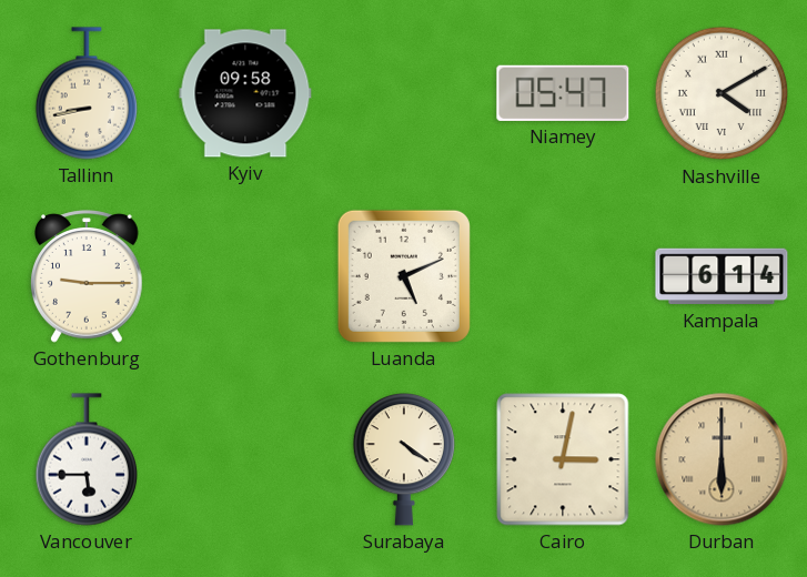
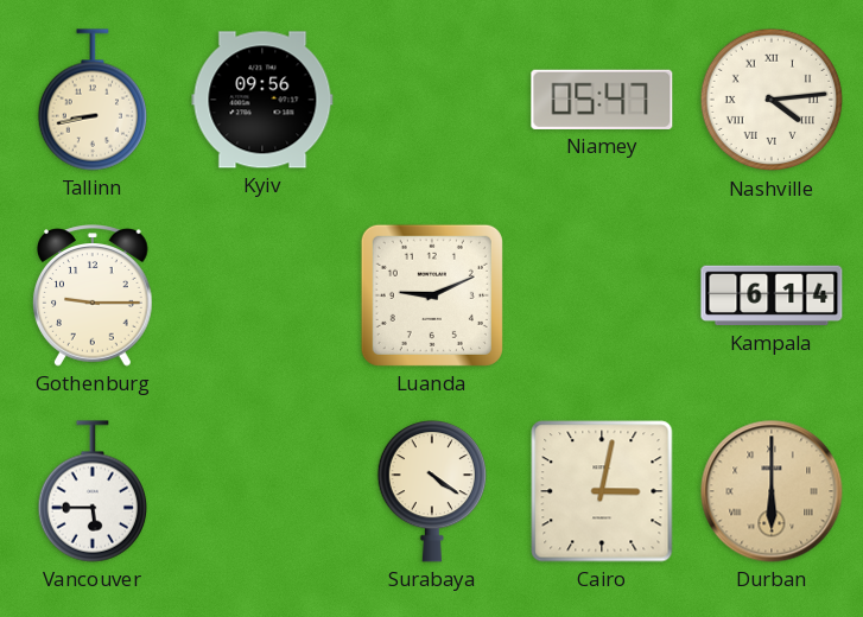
Kyiv: 09:58 -> 09:56
Nashville: 4:10 -> 4:14
Luanda: 5:11 -> 9:11
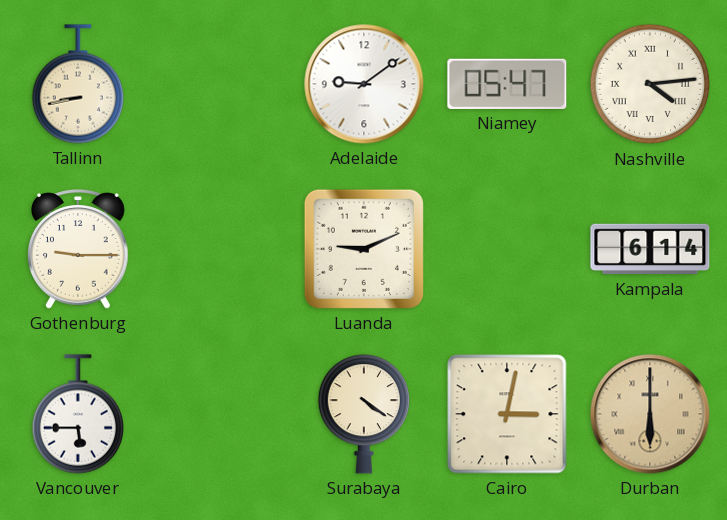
Kyiv: 09:56 -> none
Adelaide: none -> 9:09
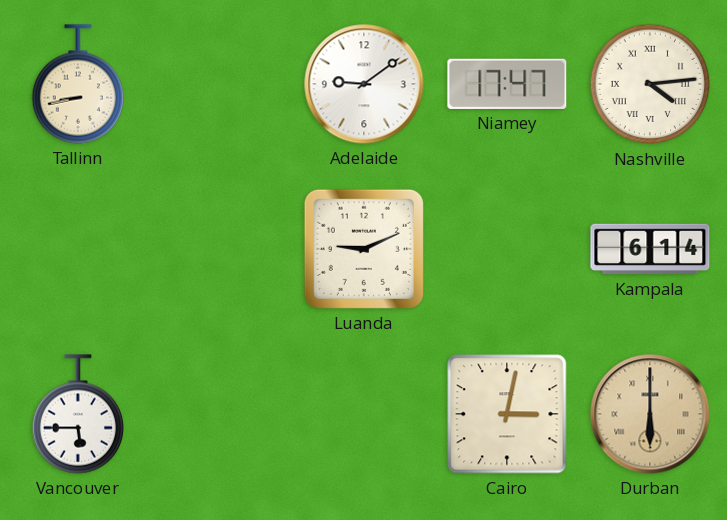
Niamey: 05:47 -> 17:47
Gothenburg: 9:15 -> none
Surabaya: 4:21 -> none
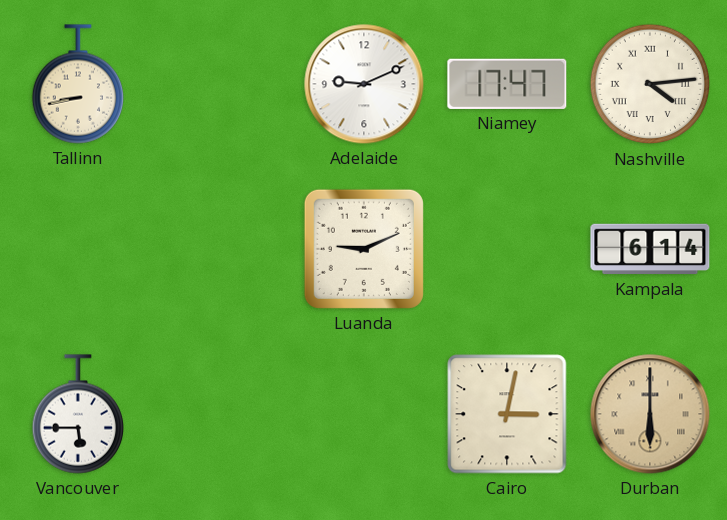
Adelaide: 9:09 -> 9:11
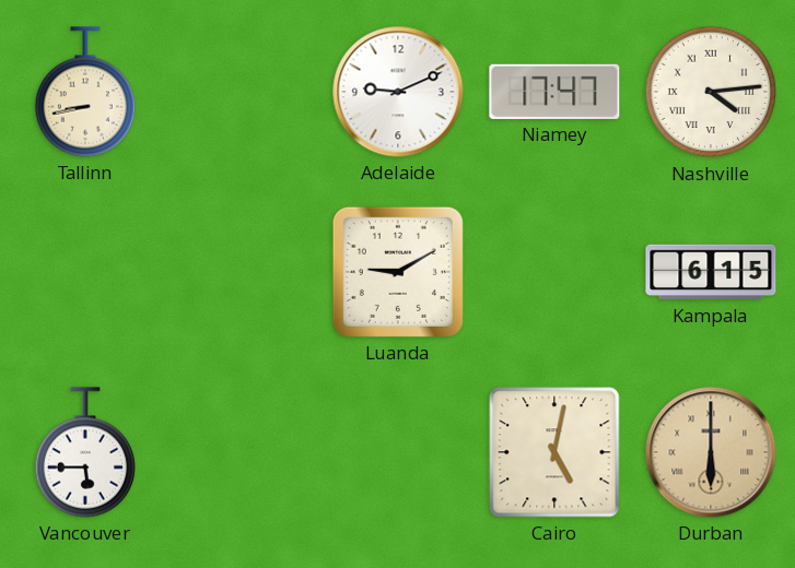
Luanda: 9:11 -> 9:10
Kampala: 6:14 -> 6:15
Cairo: 3:02 -> 5:02
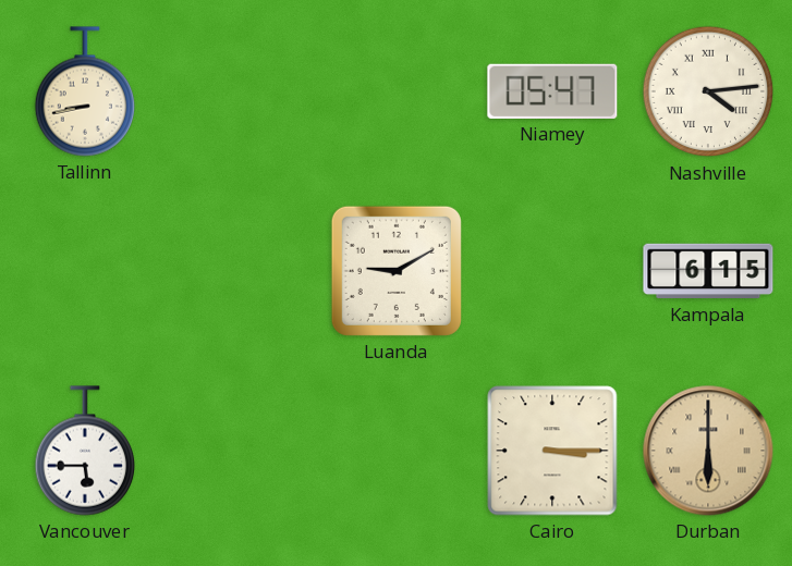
Adelaide: 9:11 -> none
Niamey: 17:47 -> 05:47
Cairo: 5:02 -> 3:15
